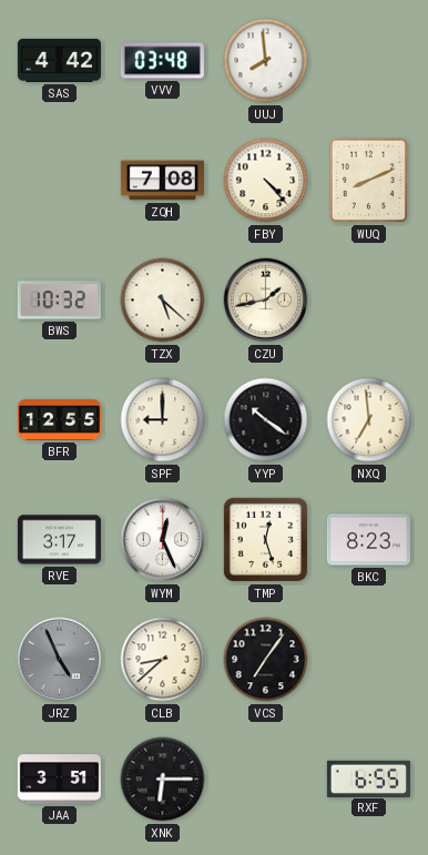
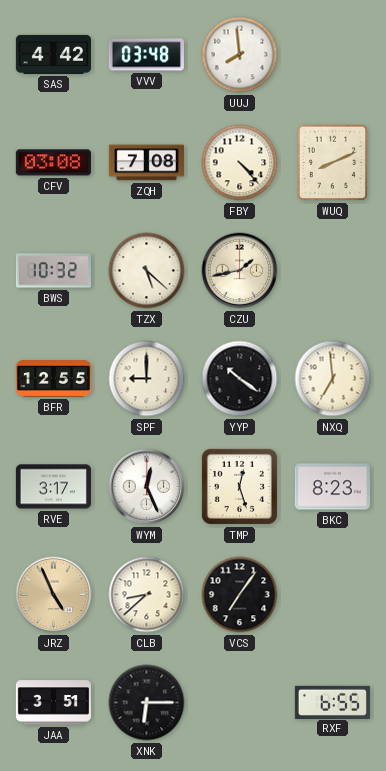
CFV: none -> 03:08
JRZ dial: grey -> champagne
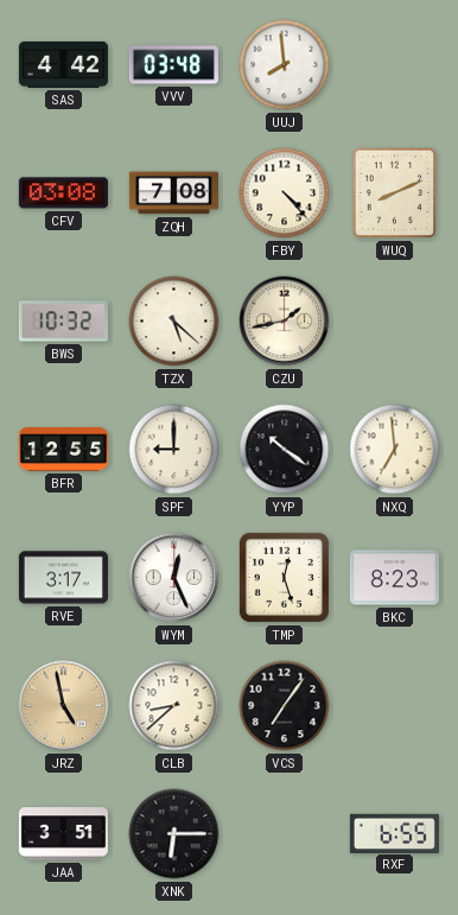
JRZ: 4:56 -> 4:58
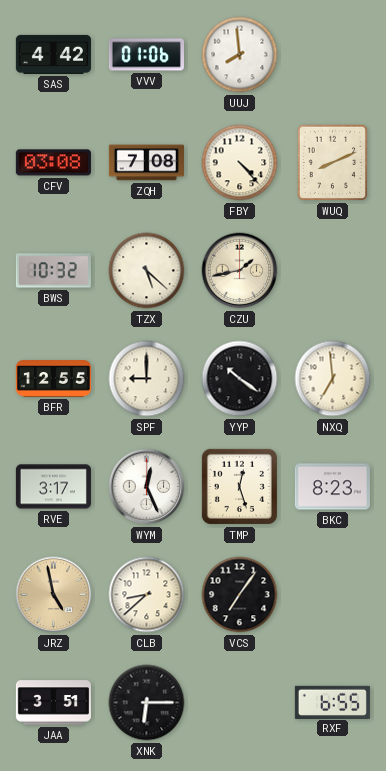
VVV: 03:48 -> 01:06
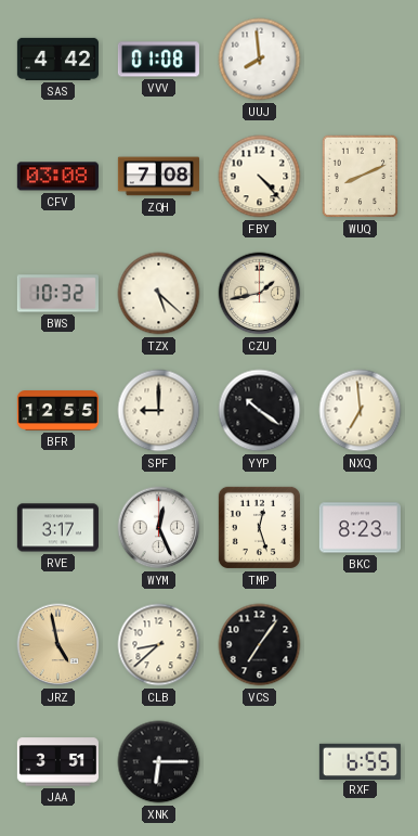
VVV: 01:06 -> 01:08
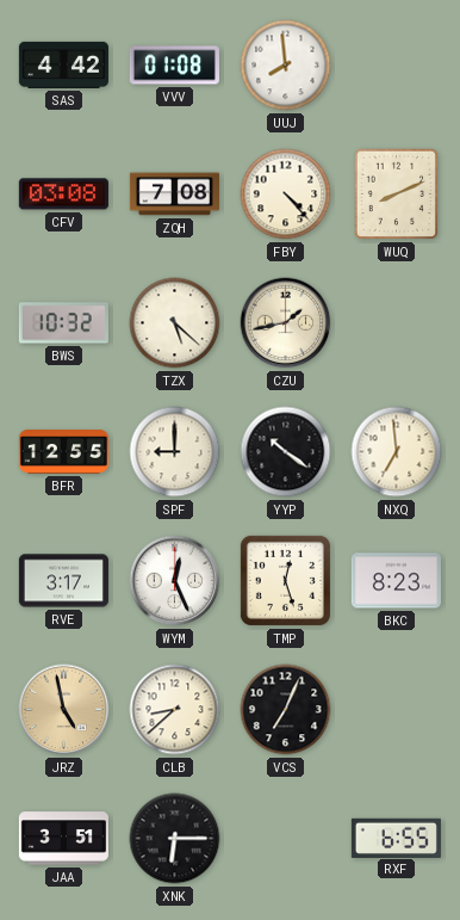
VCS: 7:06 -> 7:04
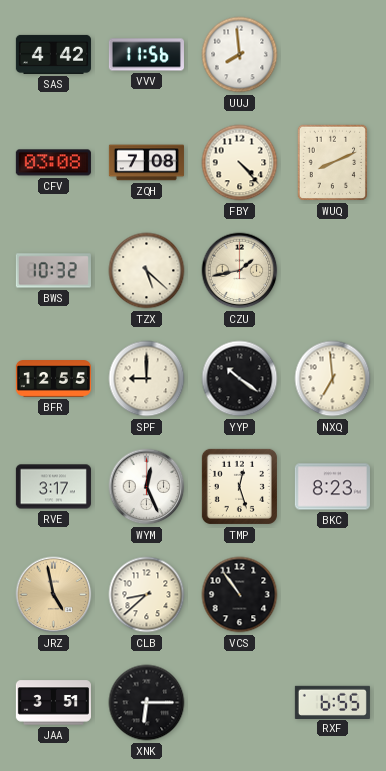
VVV: 01:08 -> 11:56
VCS: 7:04 -> 10:54
